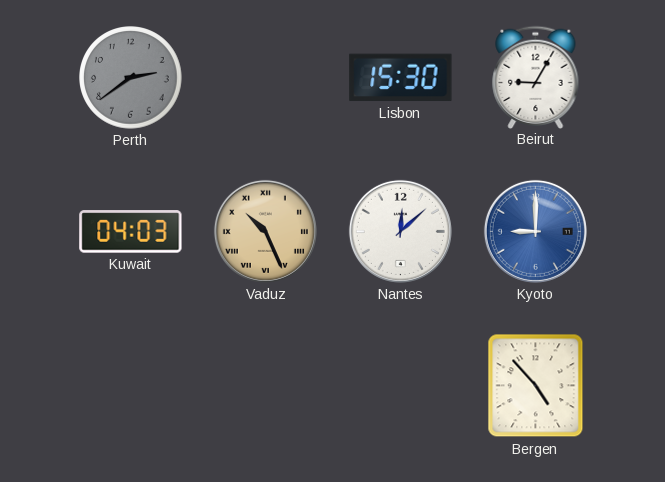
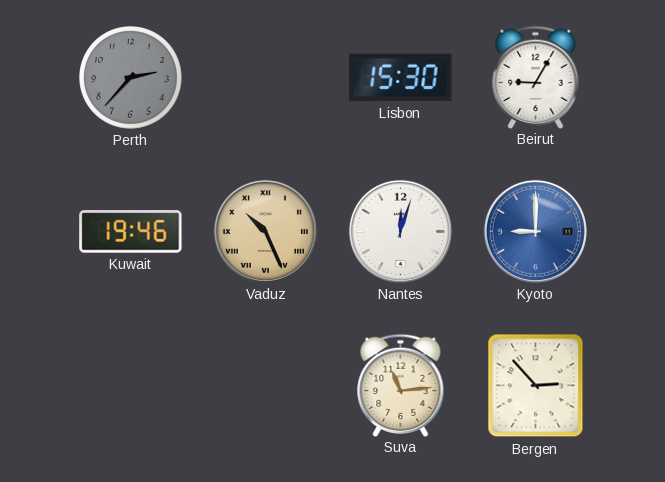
Perth: 2:39 -> 2:37
Kuwait: 04:03 -> 19:46
Nantes: 12:08 -> 12:03
Suva: none -> 11:14
Bergen: 4:53 -> 2:53
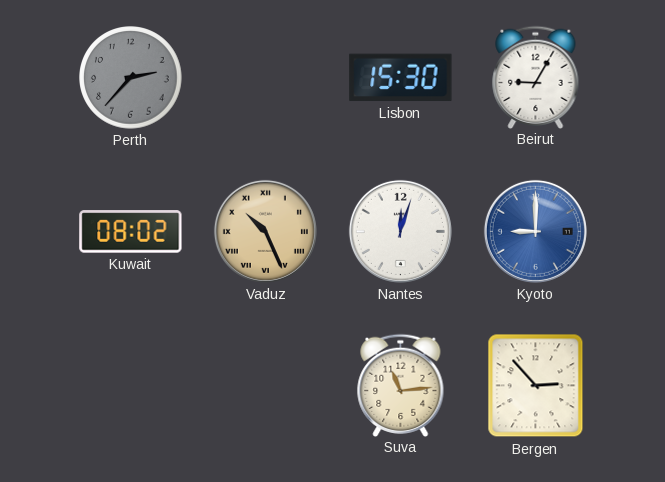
Kuwait: 19:46 -> 08:02
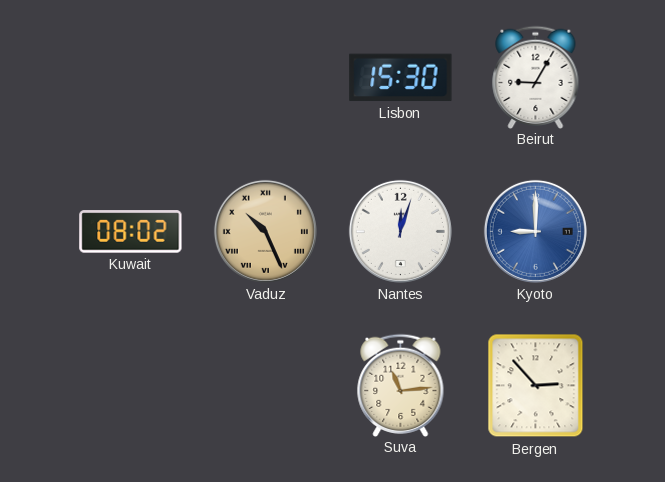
Perth: 2:37 -> none
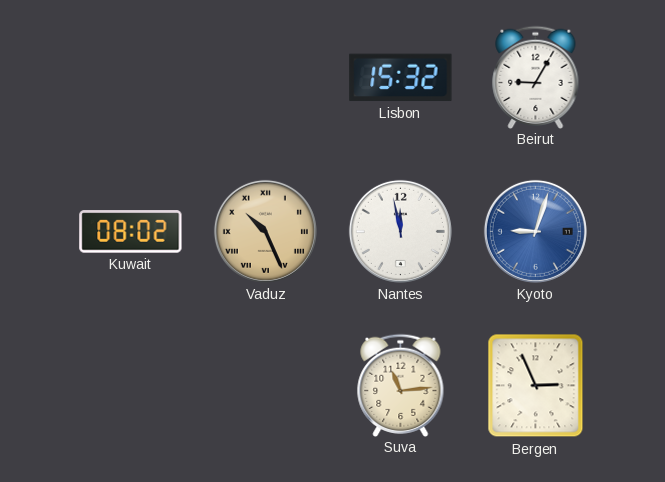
Lisbon: 15:30 -> 15:32
Nantes: 12:03 -> 11:58
Kyoto: 9:00 -> 9:03
Bergen: 2:53 -> 2:56
